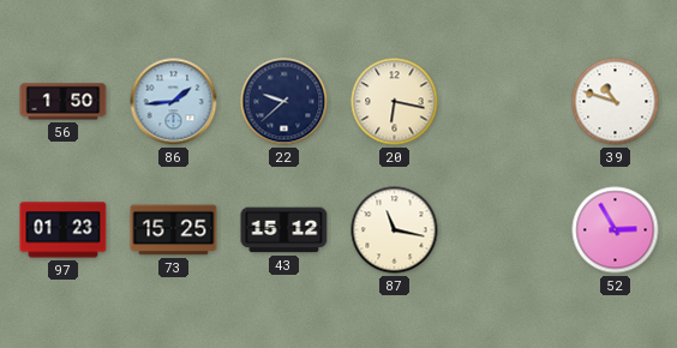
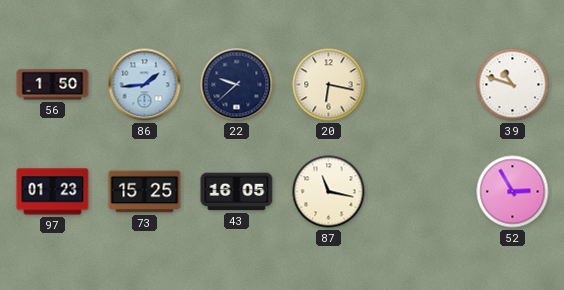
43: 15:12 -> 16:05
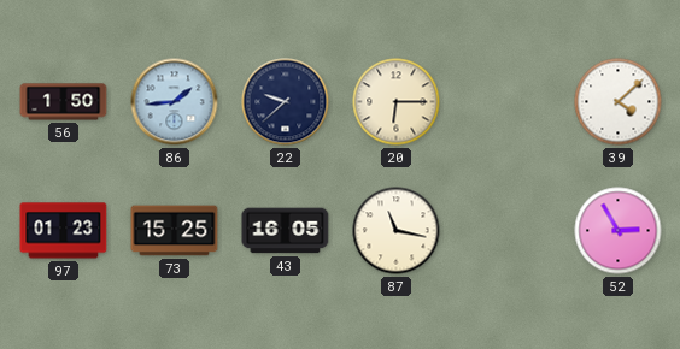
20: 6:17 -> 6:15
39: 10:48 -> 4:08
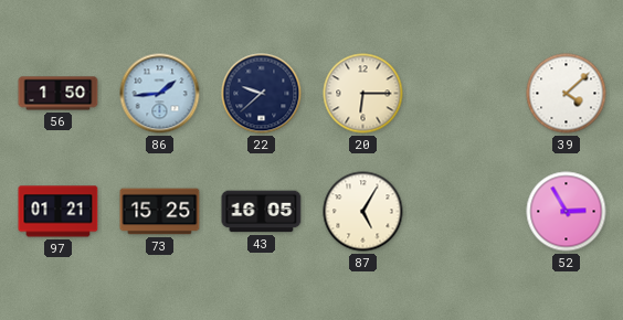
97: 01:23 -> 01:21
87: 11:17 -> 5:05
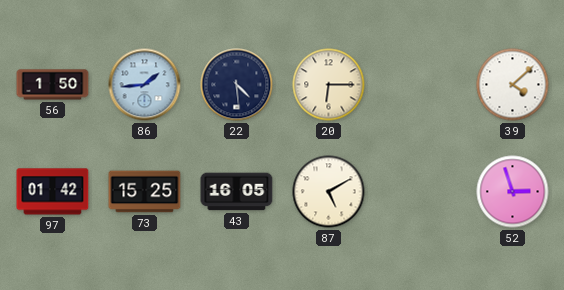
22: 9:38 -> 4:29
97: 01:21 -> 01:42
87: 5:05 -> 5:10
52: 2:55 -> 2:57
